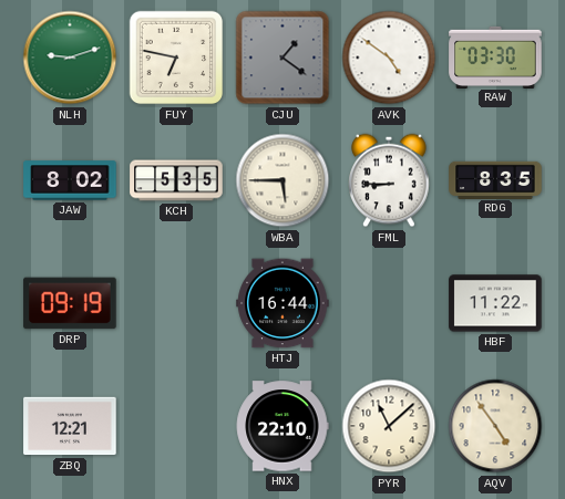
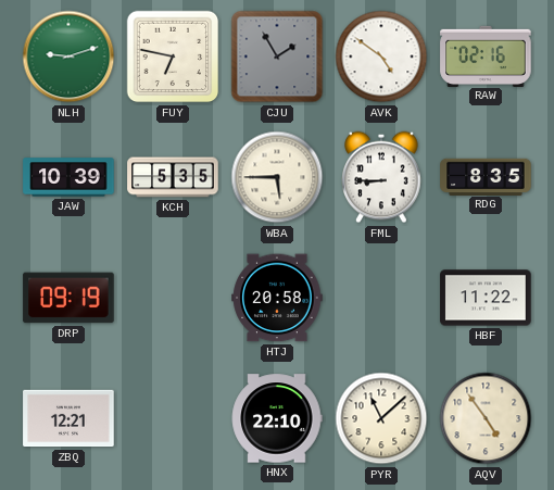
CJU: 1:21 -> 1:55
RAW: 03:30 -> 02:16
JAW: 8:02 -> 10:39
HTJ: 16:44 -> 20:58
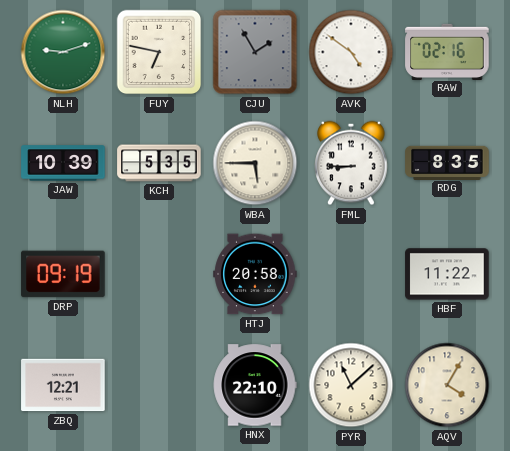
AQV: 4:54 -> 4:05
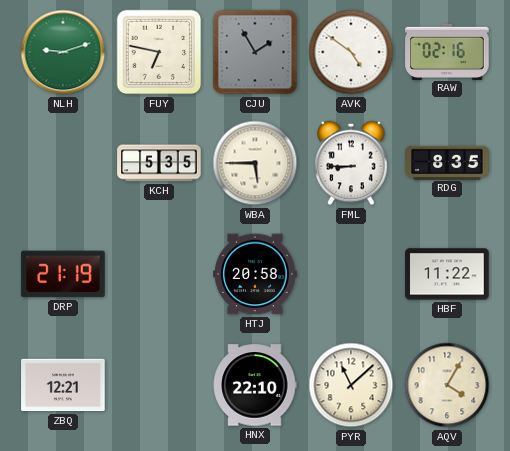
JAW: 10:39 -> none
DRP: 09:19 -> 21:19
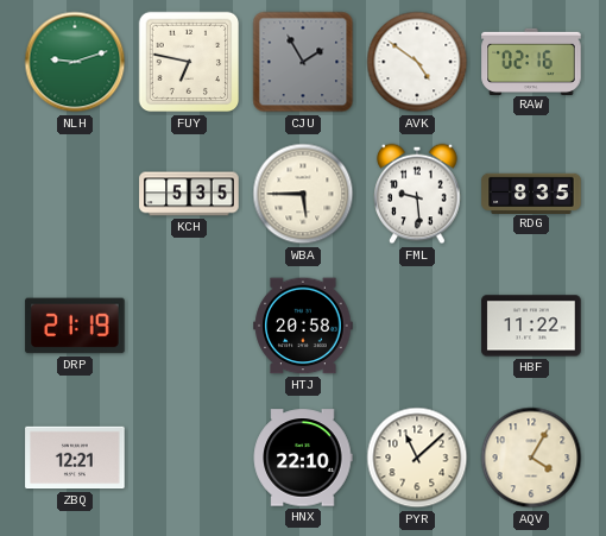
FML: 8:45 -> 9:29
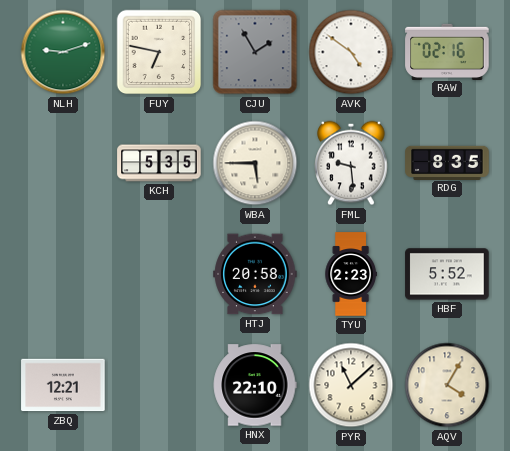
DRP: 21:19 -> none
TYU: none -> 2:23
HBF: 11:22 -> 5:52
